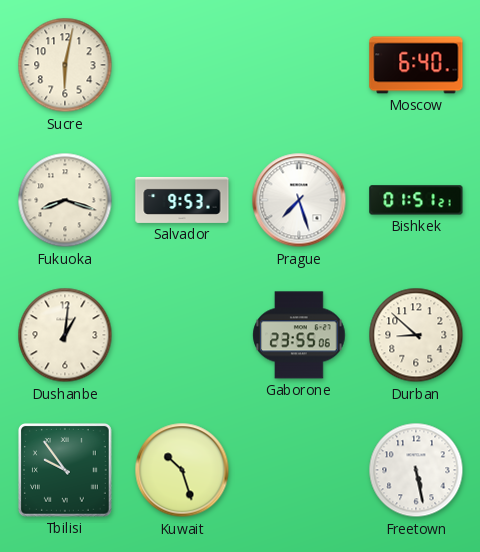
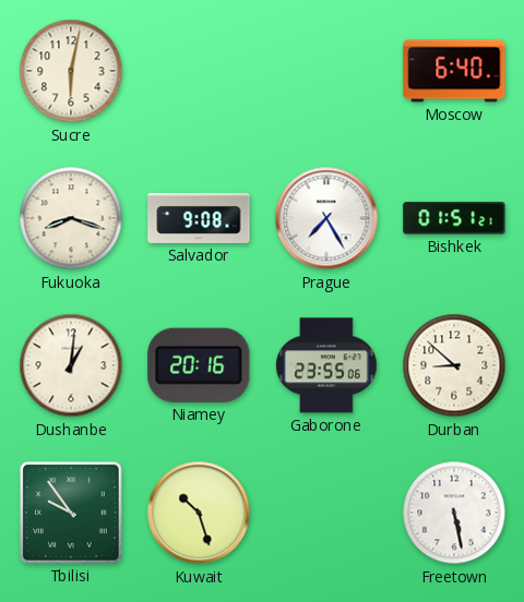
Salvador: 9:53 -> 9:08
Prague: 7:27 -> 7:25
Niamey: none -> 20:16
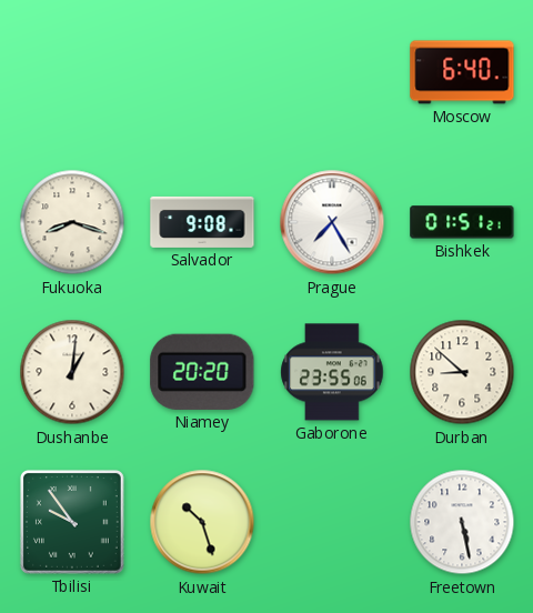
Sucre: 6:02 -> none
Niamey: 20:16 -> 20:20
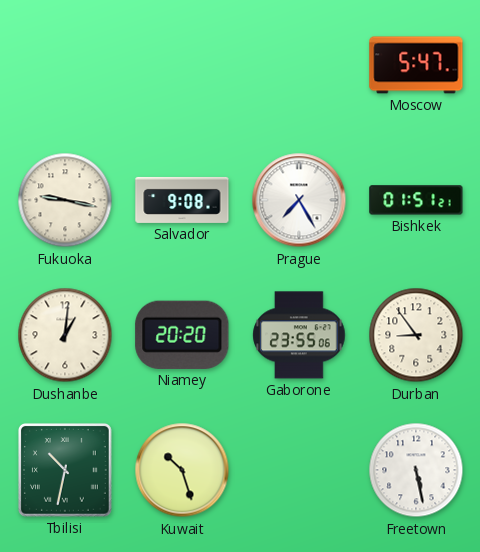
Moscow: 6:40 -> 5:47
Fukuoka: 8:18 -> 9:17
Durban: 8:52 -> 8:54
Tbilisi: 9:54 -> 10:32
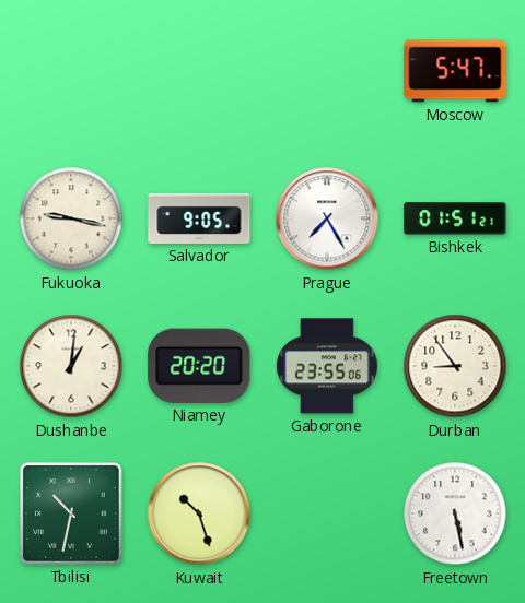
Salvador: 9:08 -> 9:05
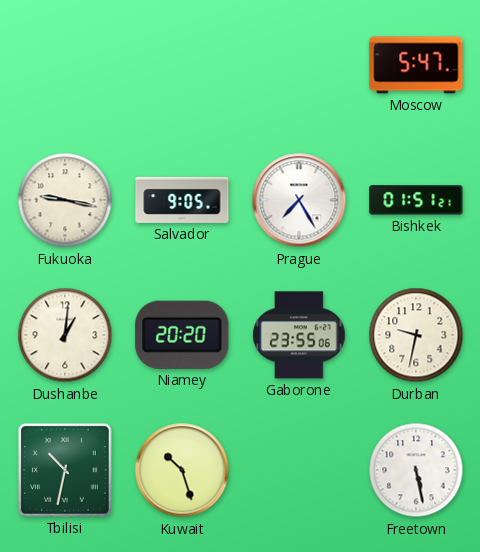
Durban: 8:54 -> 9:32
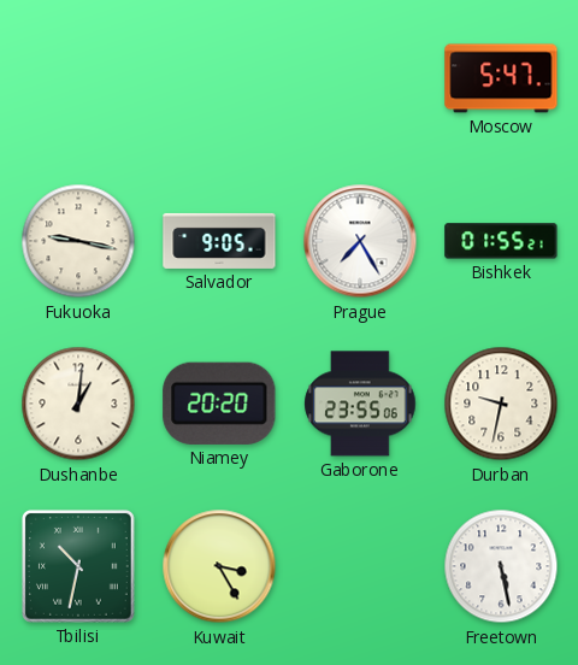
Bishkek: 01:51 -> 01:55
Kuwait: 10:27 -> 3:25
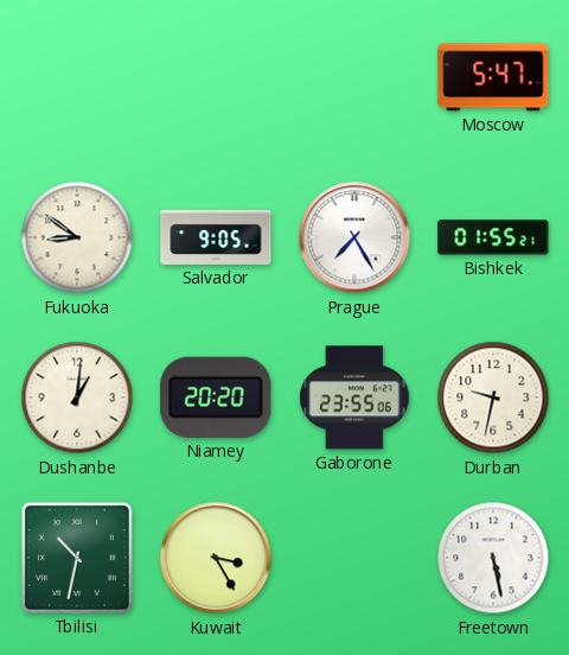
Fukuoka: 9:17 -> 8:51
